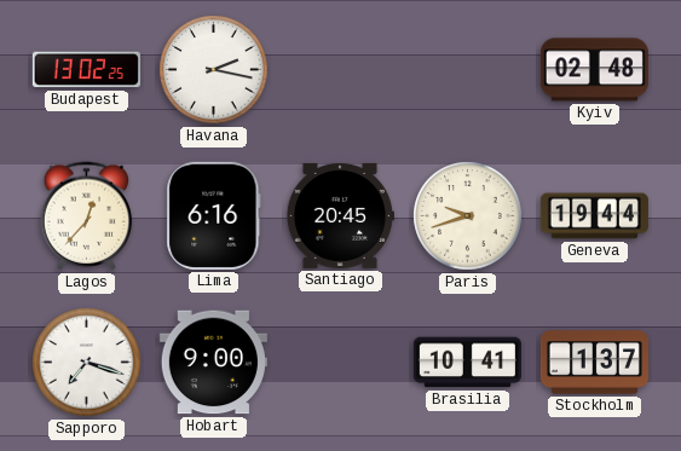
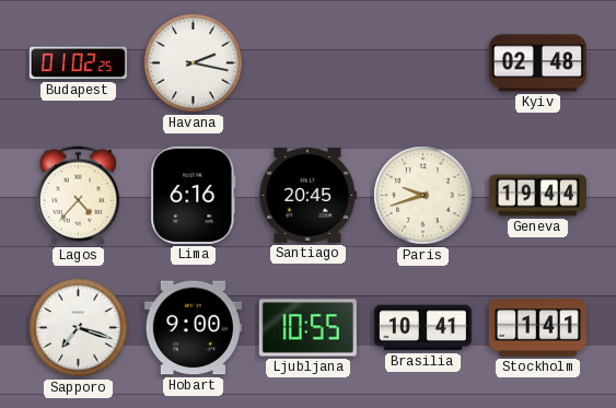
Budapest: 13:02 -> 01:02
Lagos: 12:37 -> 4:37
Ljubljana: none -> 10:55
Stockholm: 1:37 -> 1:41
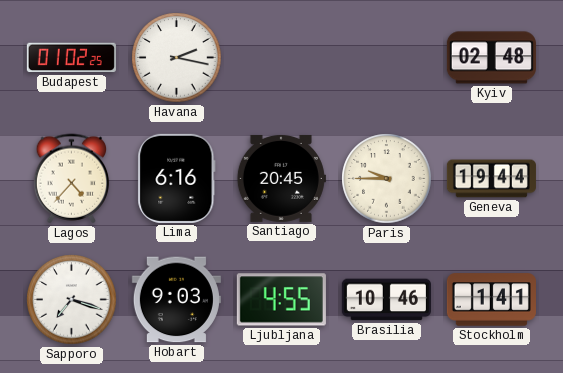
Paris: 9:42 -> 9:45
Hobart: 9:00 -> 9:03
Ljubljana: 10:55 -> 4:55
Brasilia: 10:41 -> 10:46
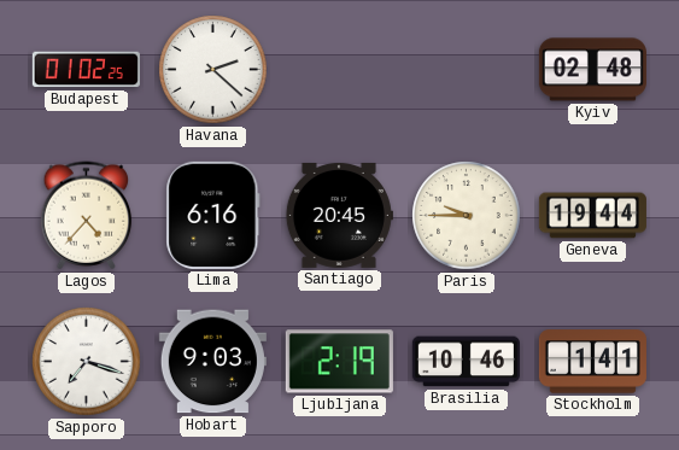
Havana: 2:17 -> 2:22
Ljubljana: 4:55 -> 2:19
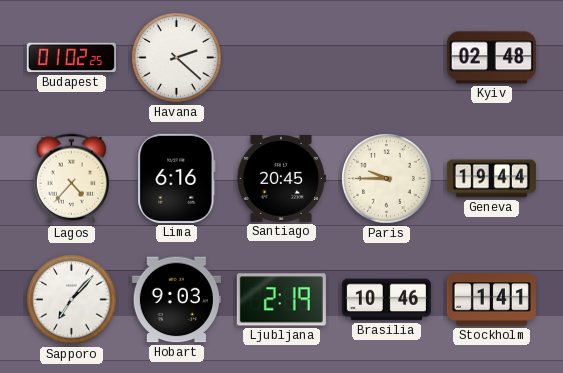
Sapporo: 7:18 -> 7:07
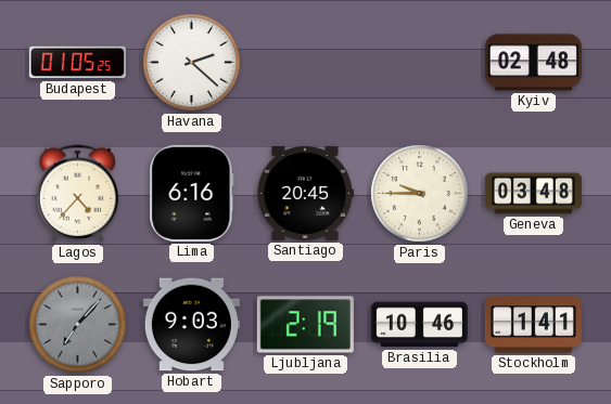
Budapest: 01:02 -> 01:05
Geneva: 19:44 -> 03:48
Sapporo dial: white -> grey
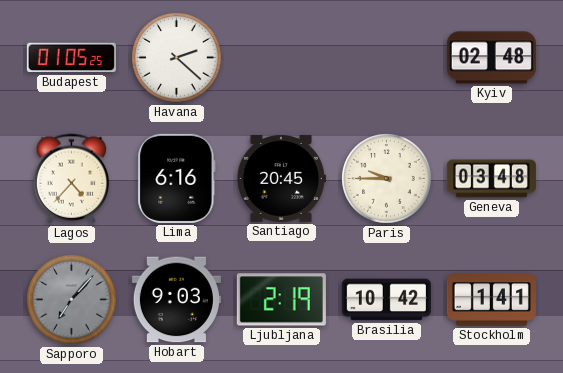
Brasilia: 10:46 -> 10:42
